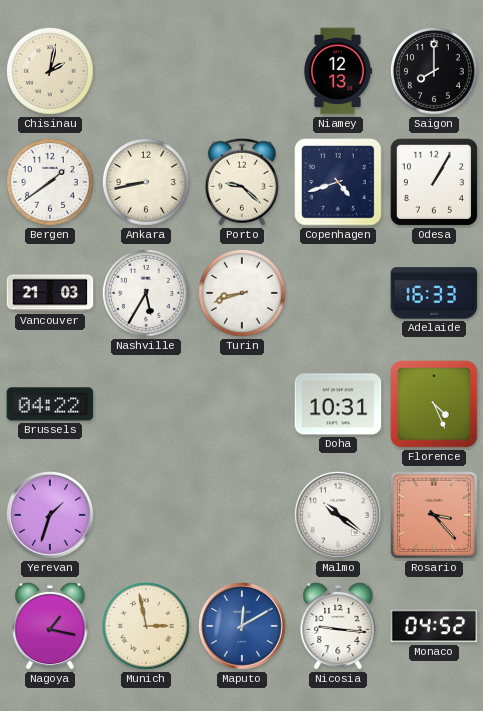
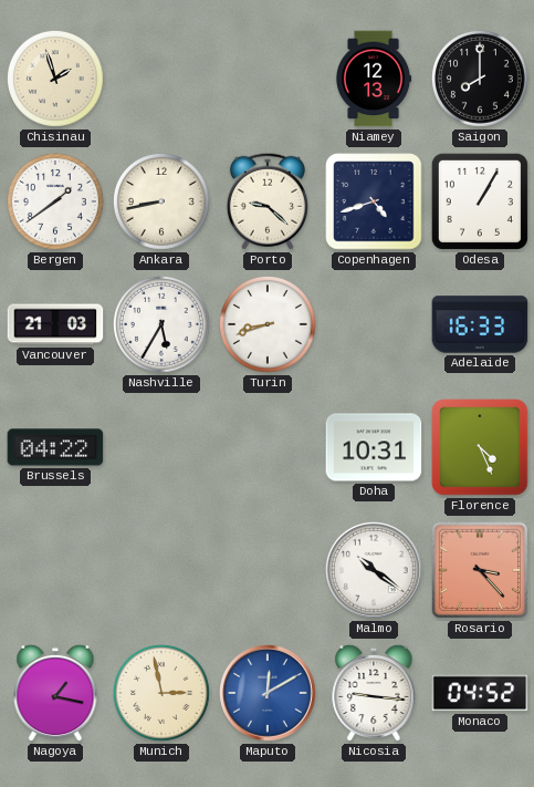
Chisinau: 2:02 -> 1:57
Yerevan: 1:33 -> none
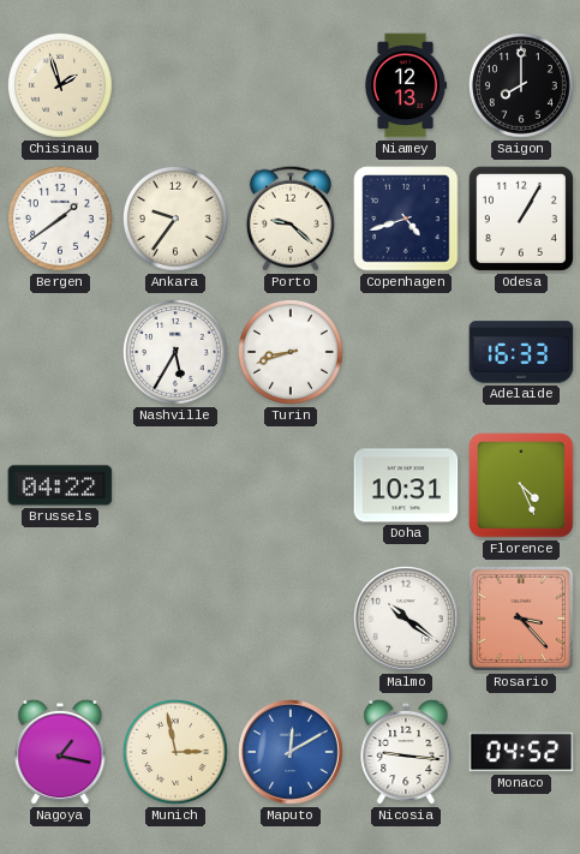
Ankara: 8:43 -> 9:36
Vancouver: 21:03 -> none
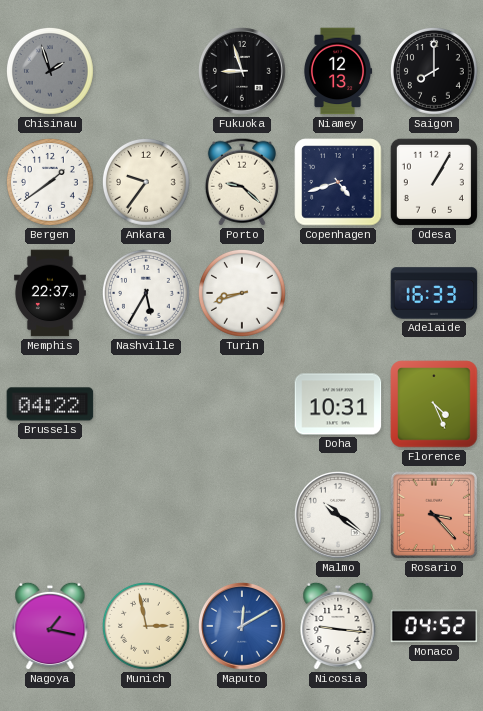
Chisinau dial: cream -> grey
Fukuoka: none -> 8:57
Memphis: none -> 22:37
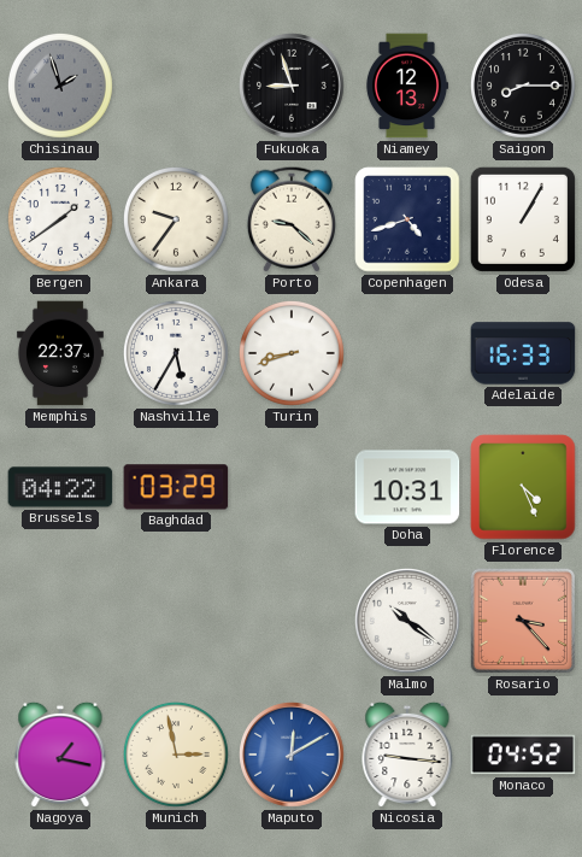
Saigon: 8:00 -> 8:15
Baghdad: none -> 03:29
